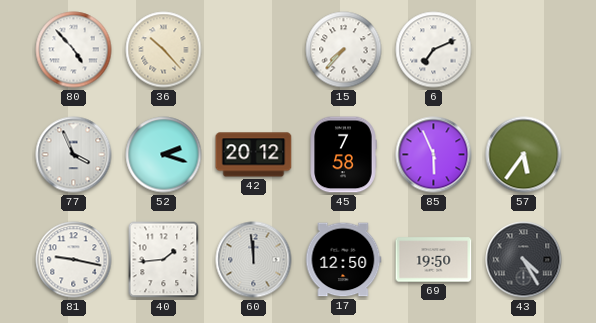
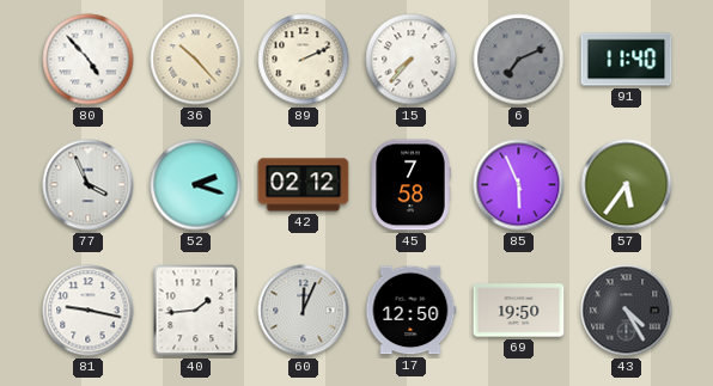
89: none -> 2:11
6 dial: white -> grey
91: none -> 11:40
42: 20:12 -> 02:12
60: 11:59 -> 12:04
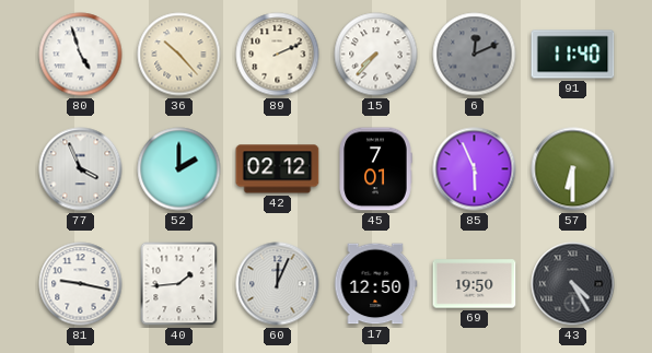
80: 4:53 -> 4:57
6: 7:11 -> 12:11
52: 2:18 -> 2:00
45: 7:58 -> 7:01
57: 5:36 -> 6:30
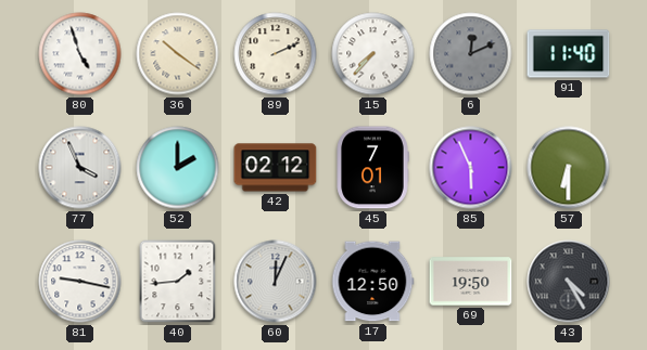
36: 10:23 -> 10:21
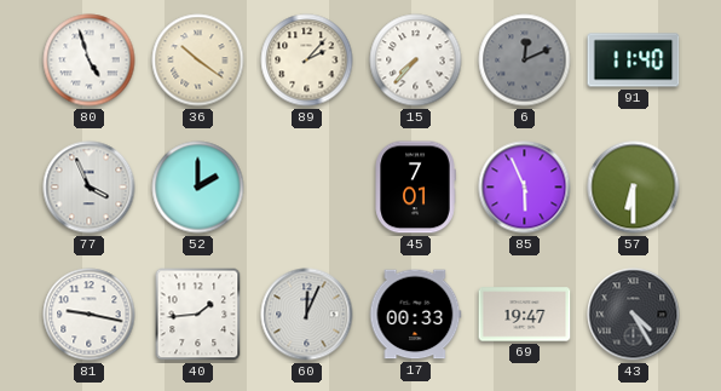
89: 2:11 -> 2:07
42: 02:12 -> none
17: 12:50 -> 00:33
69: 19:50 -> 19:47
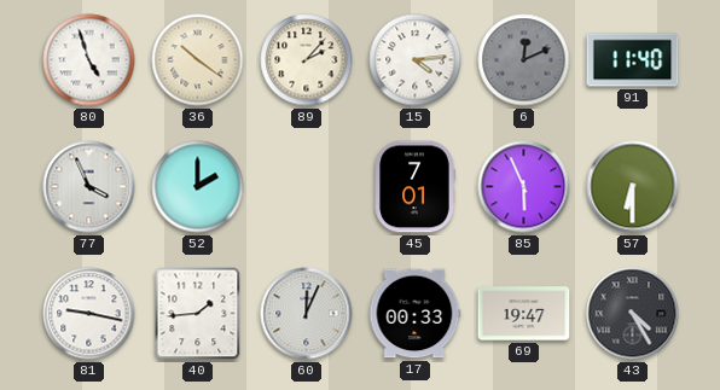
15: 7:37 -> 4:14
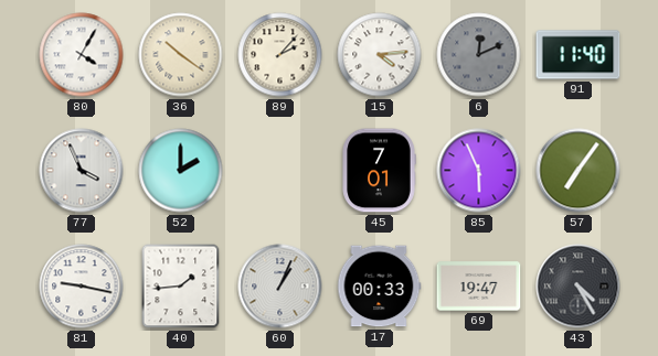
80: 4:57 -> 4:05
57: 6:30 -> 7:06
60: 12:04 -> 1:04
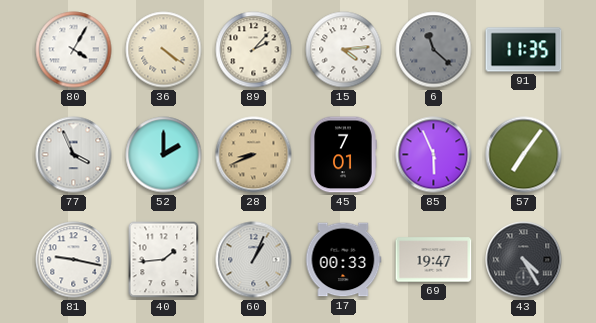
36: 10:21 -> 4:21
6: 12:11 -> 11:22
91: 11:40 -> 11:35
28: none -> 8:41
